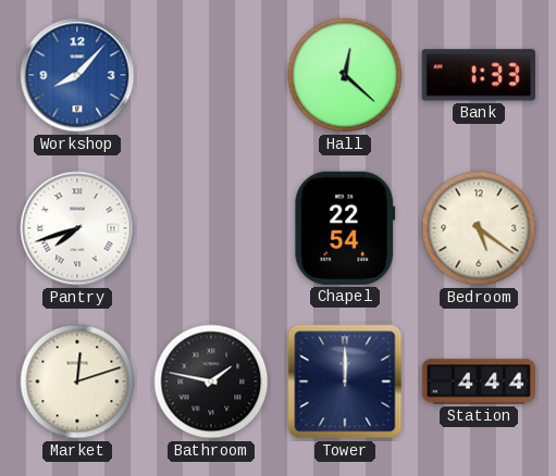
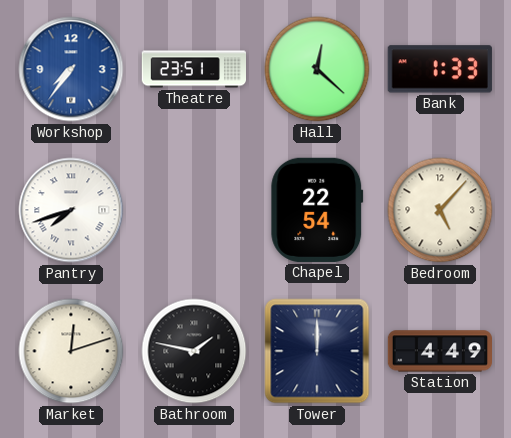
Workshop: 8:07 -> 7:36
Theatre: none -> 23:51
Bedroom: 5:21 -> 5:07
Station: 4:44 -> 4:49
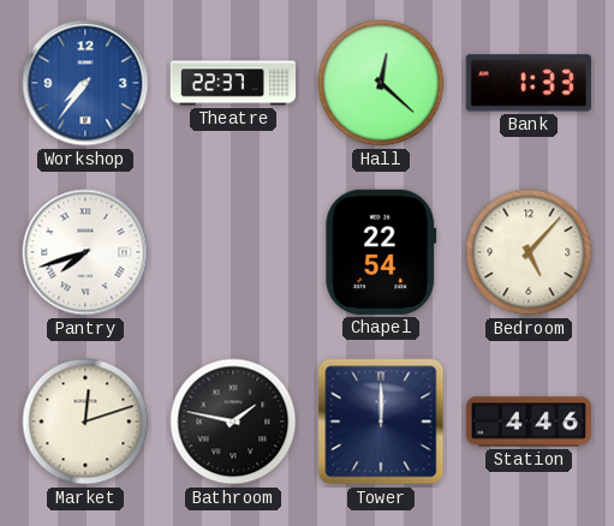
Theatre: 23:51 -> 22:37
Station: 4:49 -> 4:46
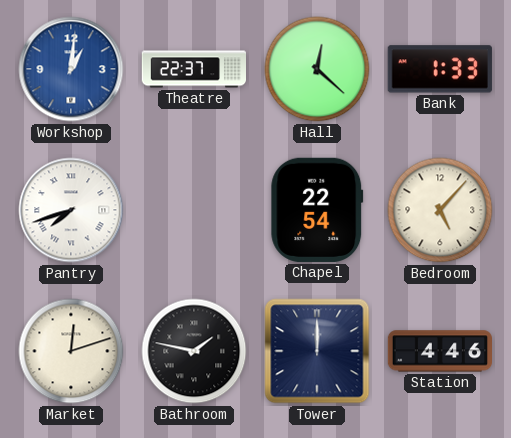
Workshop: 7:36 -> 1:01
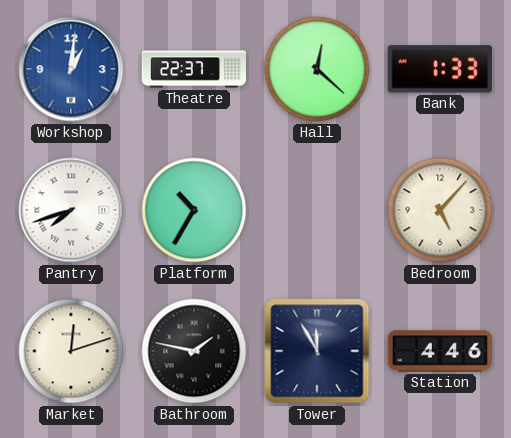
Platform: none -> 10:35
Chapel: 22:54 -> none
Tower: 12:00 -> 11:55
